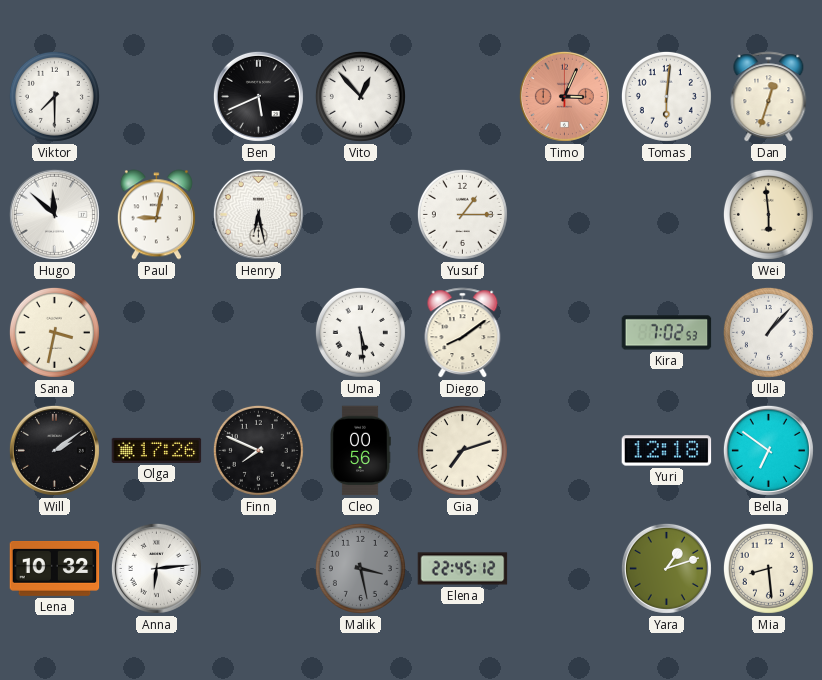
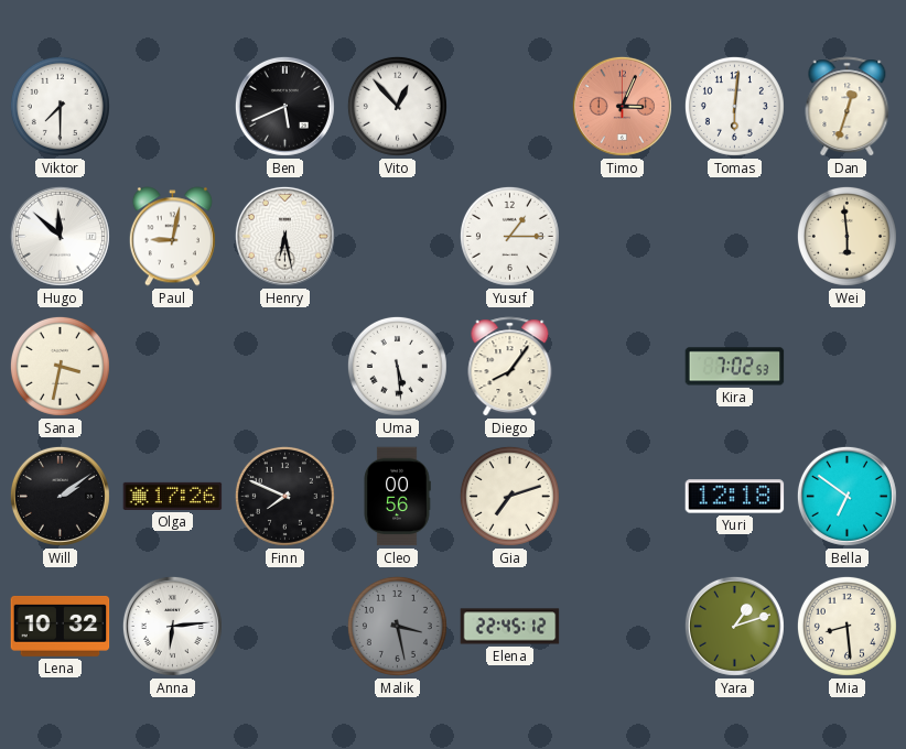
Diego: 8:09 -> 8:06
Ulla: 1:07 -> none
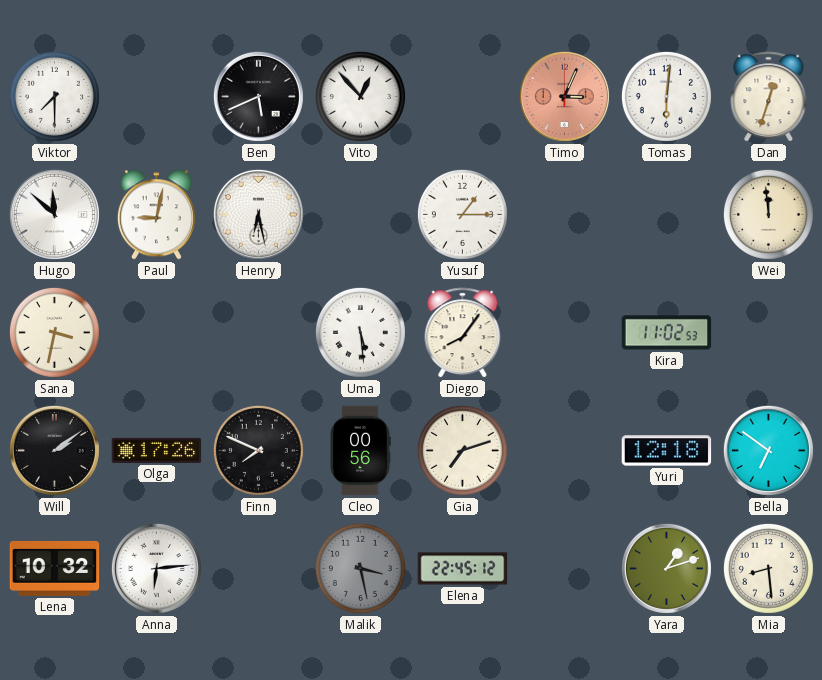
Wei: 5:59 -> 11:59
Kira: 7:02 -> 11:02
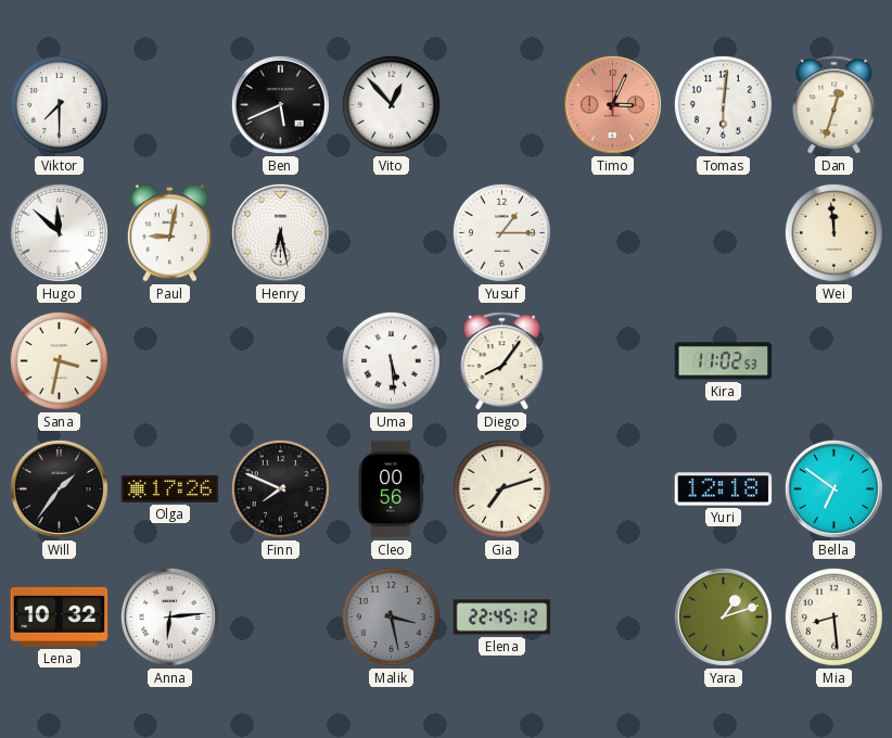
Will: 2:09 -> 1:36
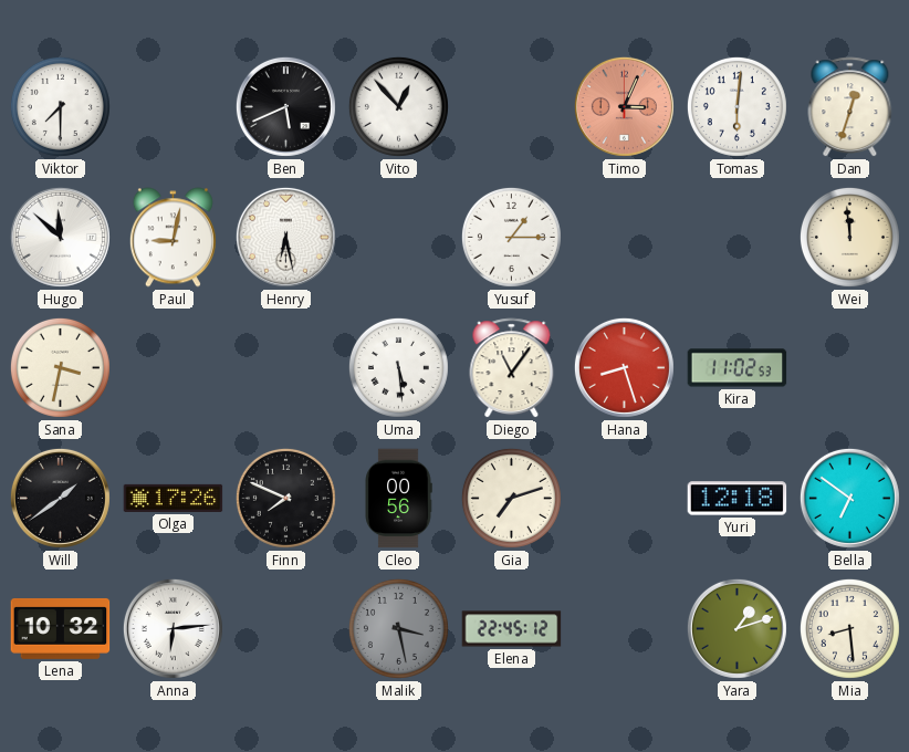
Diego: 8:06 -> 11:06
Hana: none -> 8:27
Will: 1:36 -> 1:39
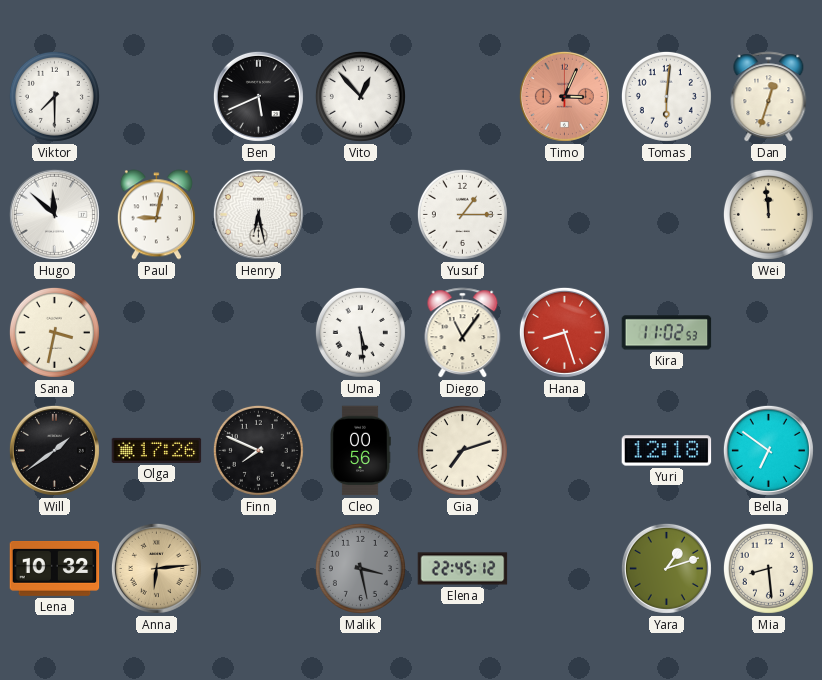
Anna dial: white -> champagne
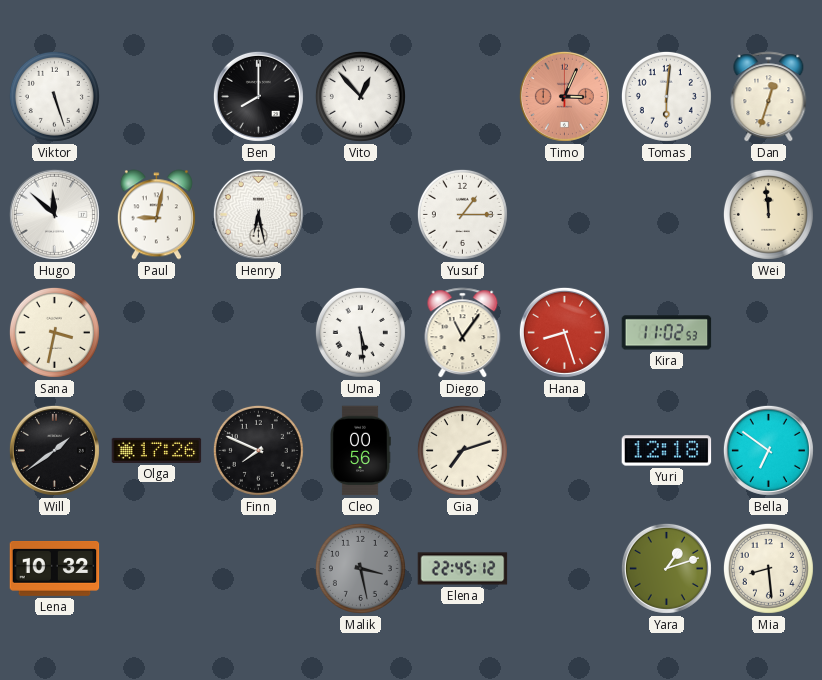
Viktor: 7:30 -> 5:27
Ben: 5:41 -> 8:00
Anna: 6:14 -> none
